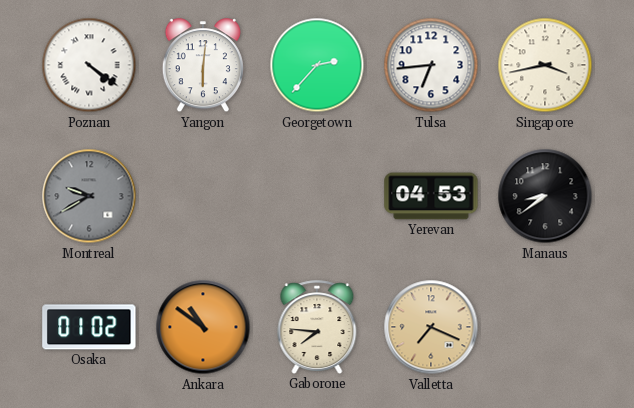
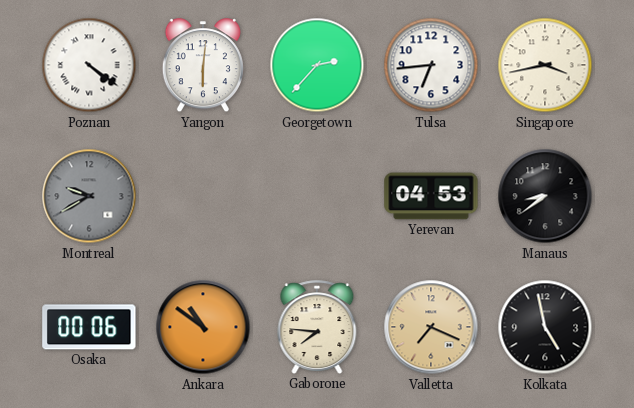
Osaka: 01:02 -> 00:06
Kolkata: none -> 4:58
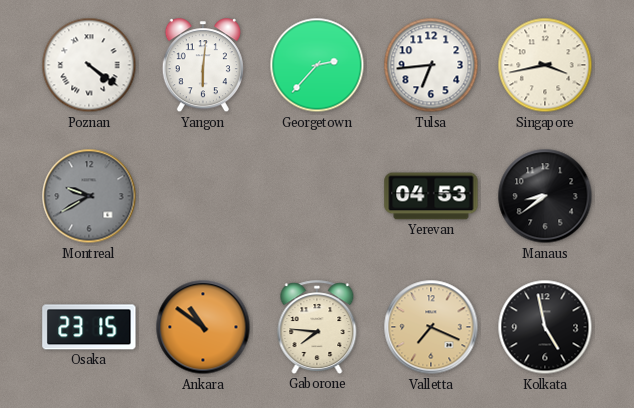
Osaka: 00:06 -> 23:15
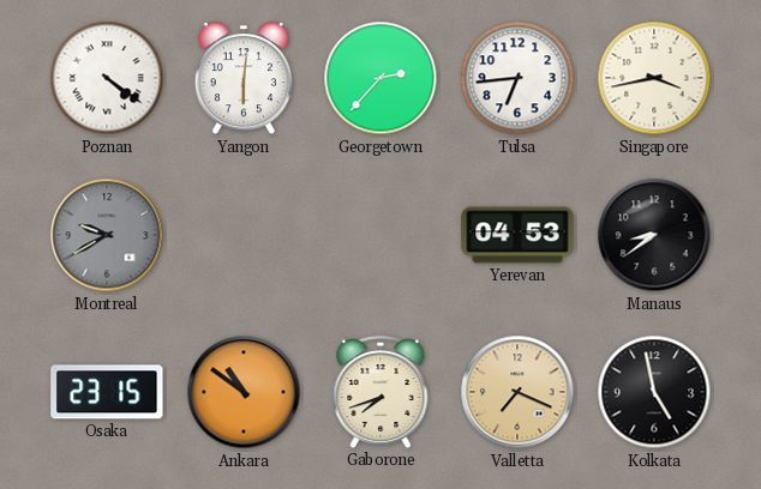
Gaborone: 7:46 -> 7:42
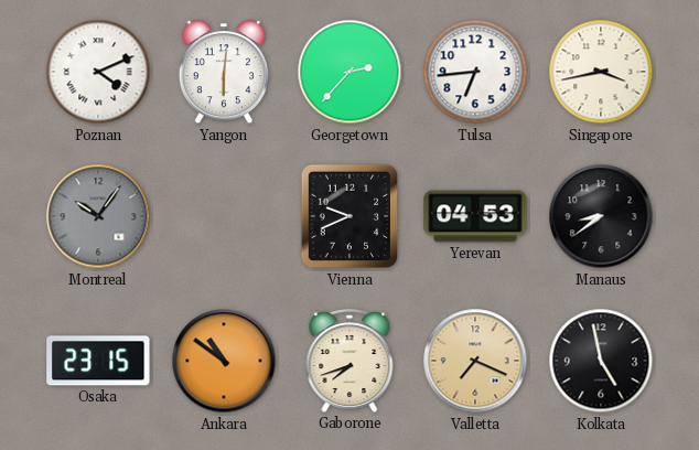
Poznan: 4:21 -> 4:11
Montreal: 9:40 -> 10:06
Vienna: none -> 9:41
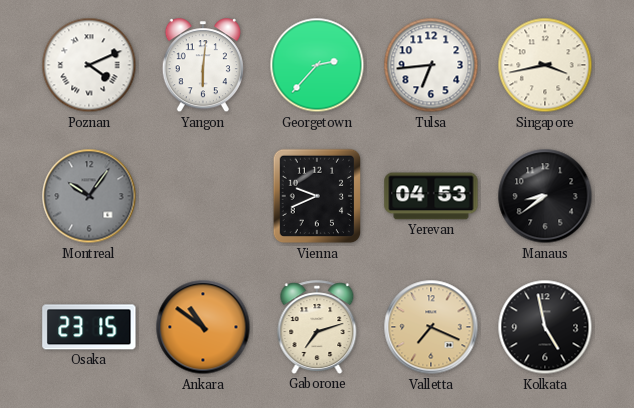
Gaborone: 7:42 -> 7:12
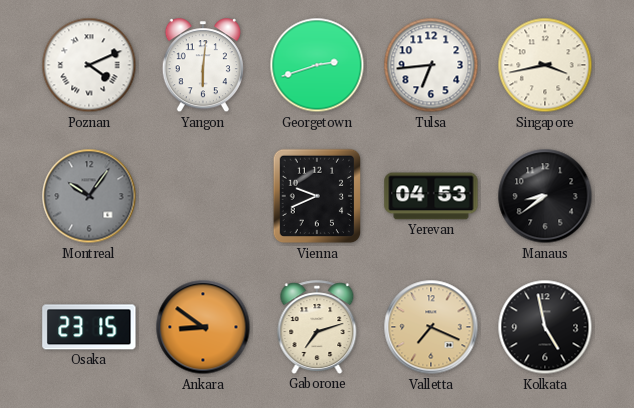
Georgetown: 2:37 -> 2:42
Ankara: 10:51 -> 8:51
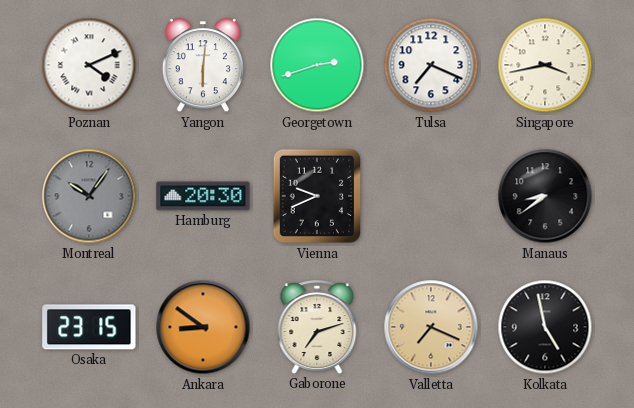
Tulsa: 6:44 -> 7:19
Hamburg: none -> 20:30
Yerevan: 04:53 -> none
